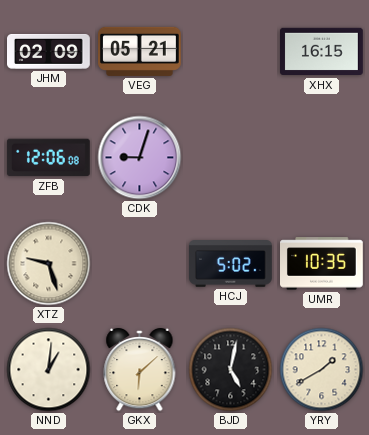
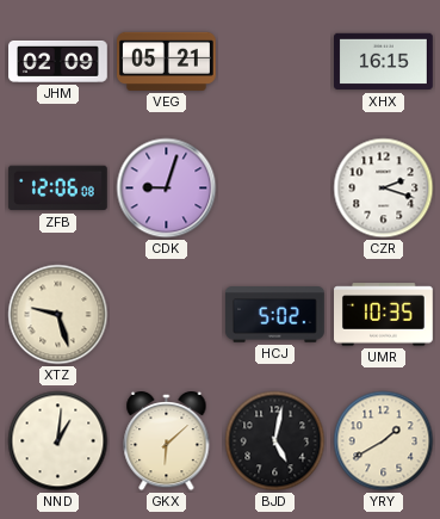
CZR: none -> 2:18
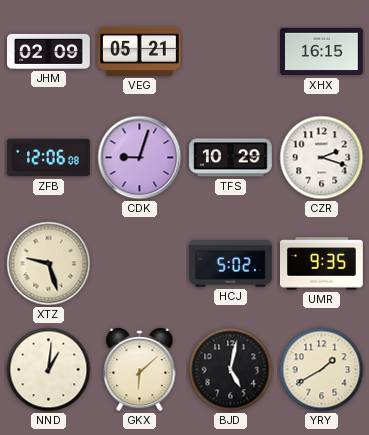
TFS: none -> 10:29
UMR: 10:35 -> 9:35
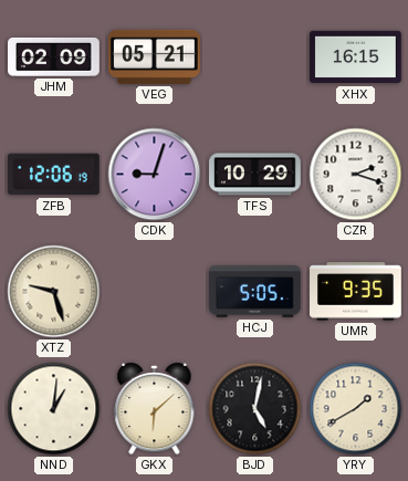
ZFB: 12:06:08 -> 12:06:19
HCJ: 5:02 -> 5:05
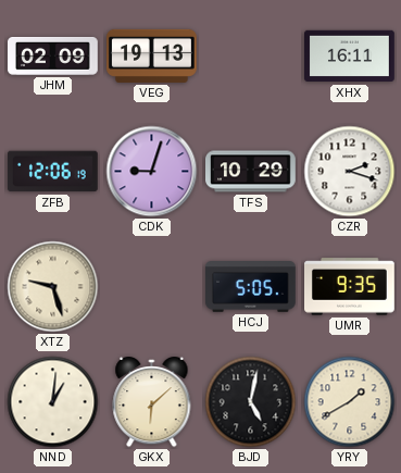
VEG: 05:21 -> 19:13
XHX: 16:15 -> 16:11
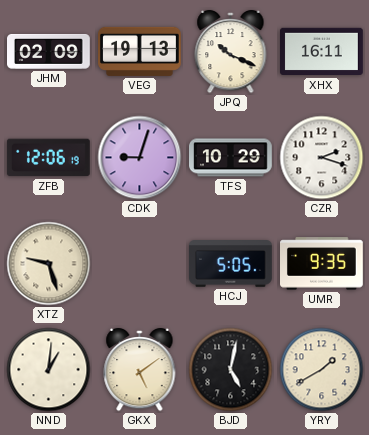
JPQ: none -> 10:19
GKX: 6:08 -> 5:09
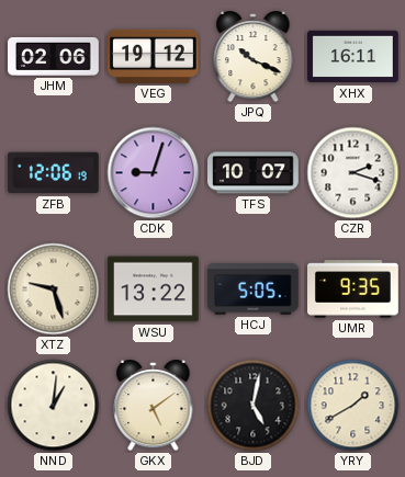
JHM: 02:09 -> 02:06
VEG: 19:13 -> 19:12
TFS: 10:29 -> 10:07
WSU: none -> 13:22
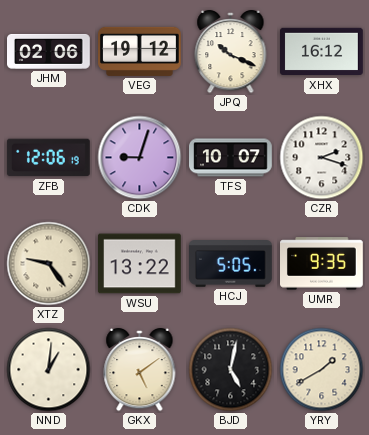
XHX: 16:11 -> 16:12
XTZ: 9:27 -> 9:24
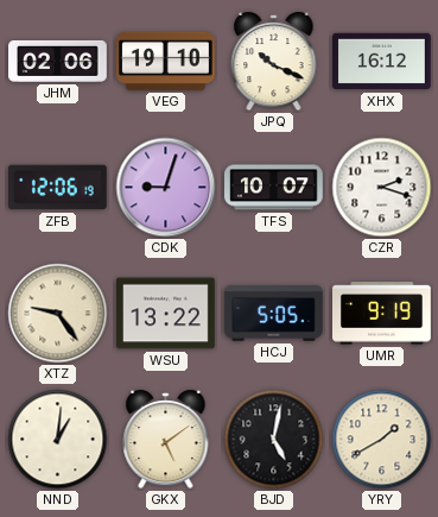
VEG: 19:12 -> 19:10
UMR: 9:35 -> 9:19
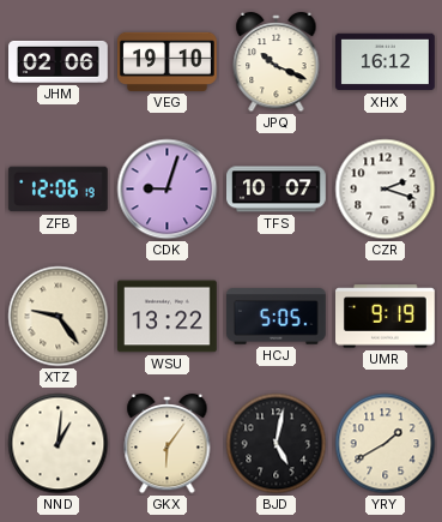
GKX: 5:09 -> 6:06
